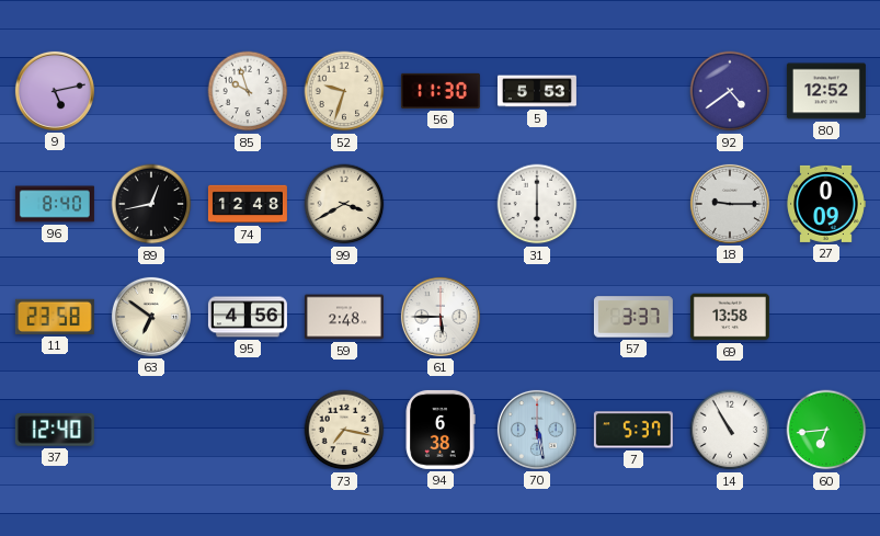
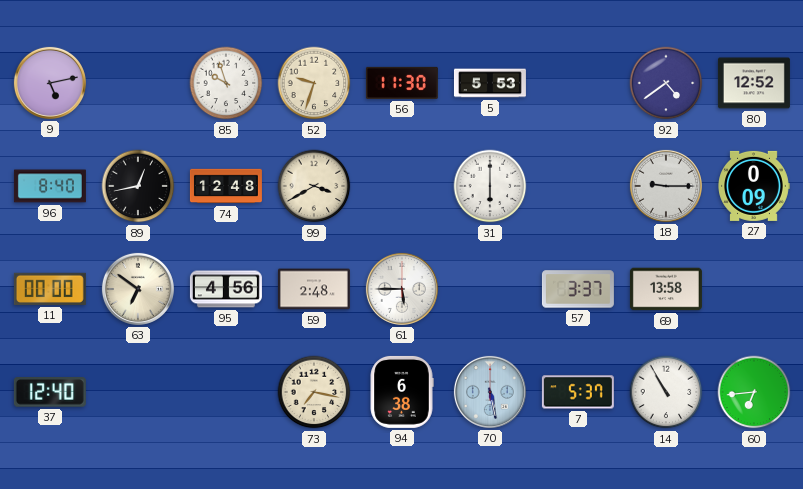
11: 23:58 -> 00:00
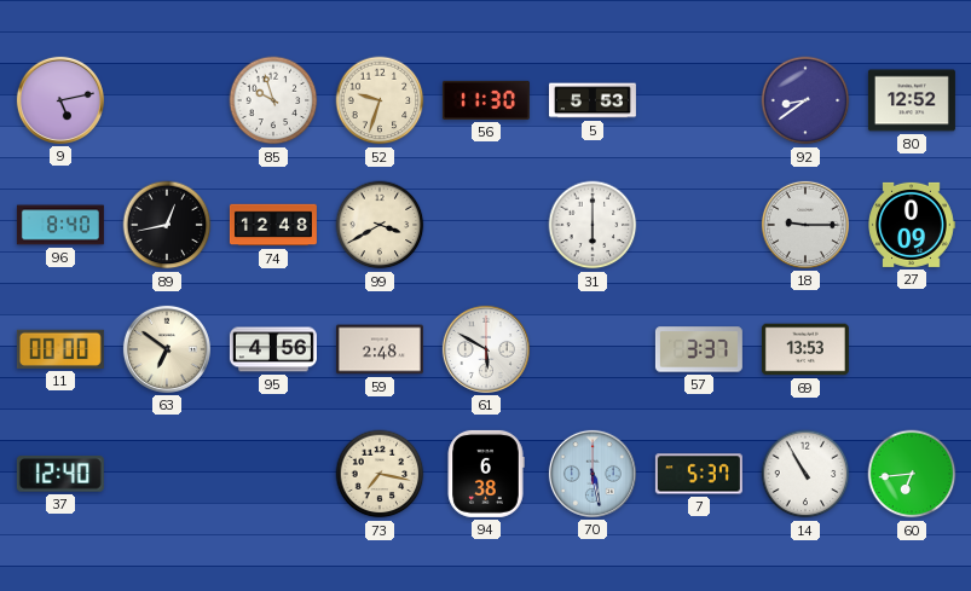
92: 4:39 -> 8:39
61: 5:45 -> 5:50
69: 13:58 -> 13:53
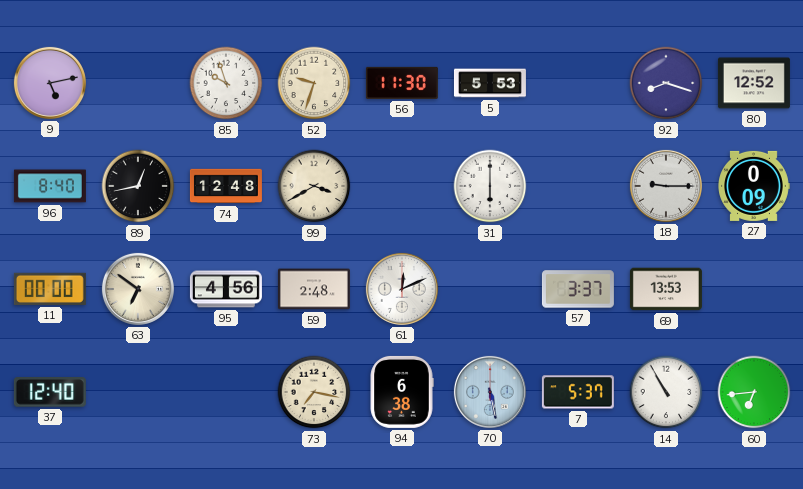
92: 8:39 -> 8:18
61: 5:50 -> 12:11
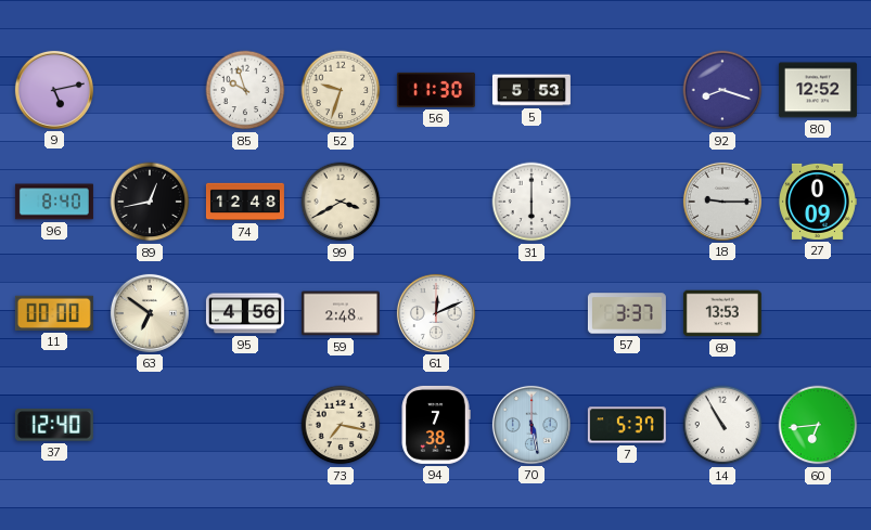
94: 6:38 -> 7:38
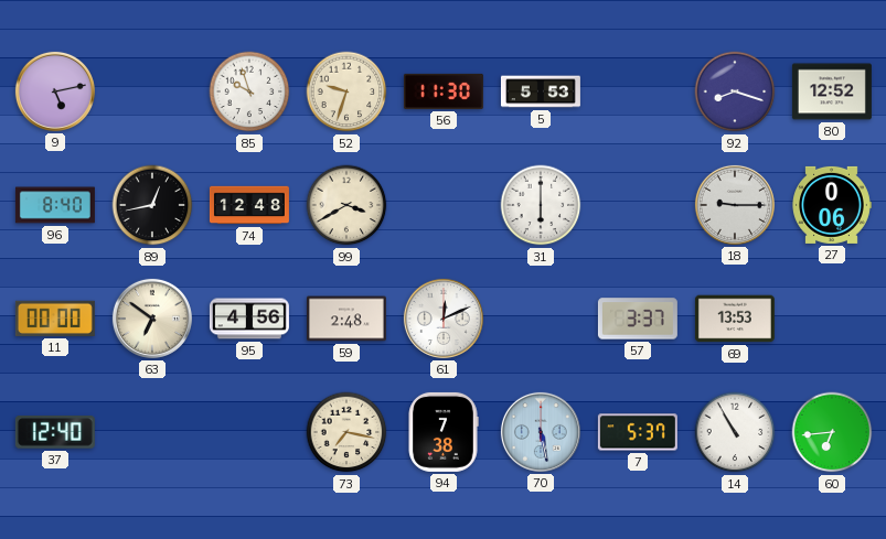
27: 0:09 -> 0:06
